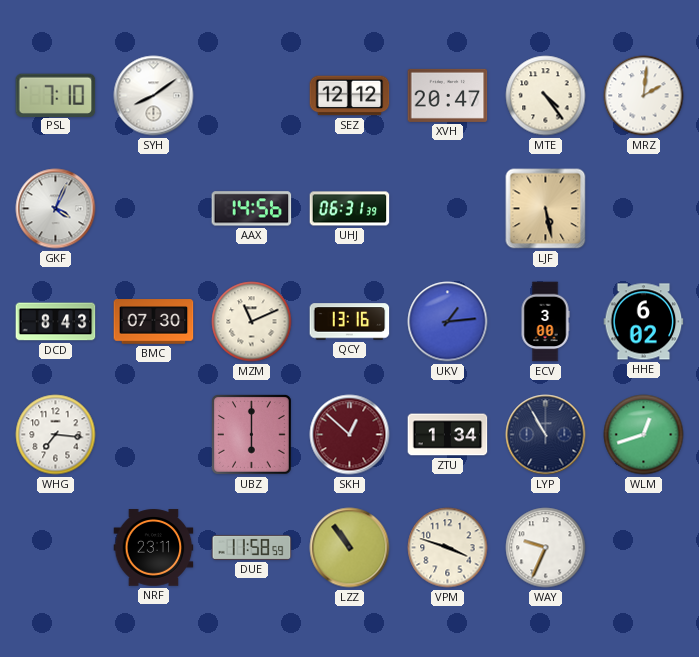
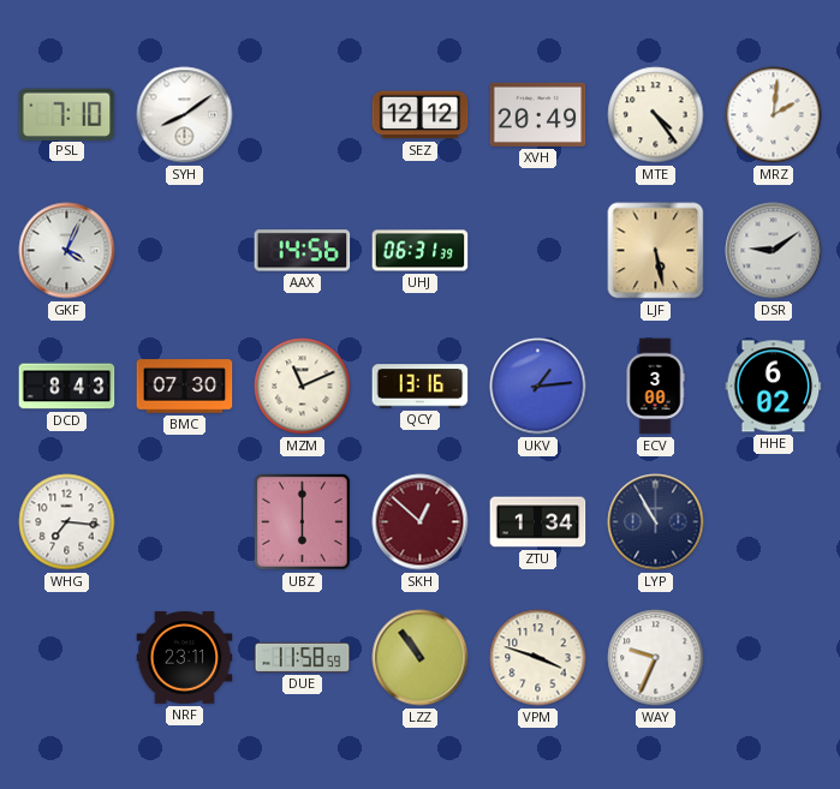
XVH: 20:47 -> 20:49
DSR: none -> 9:09
WLM: 12:42 -> none
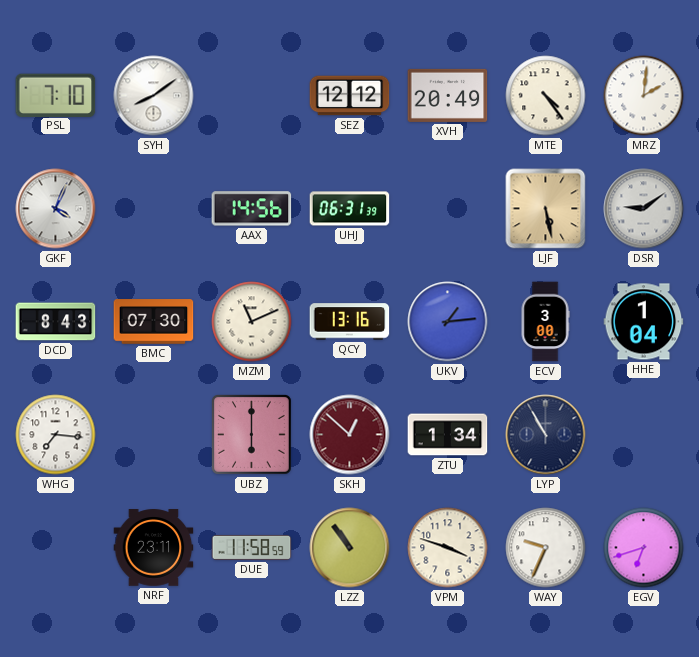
HHE: 6:02 -> 1:04
EGV: none -> 6:42
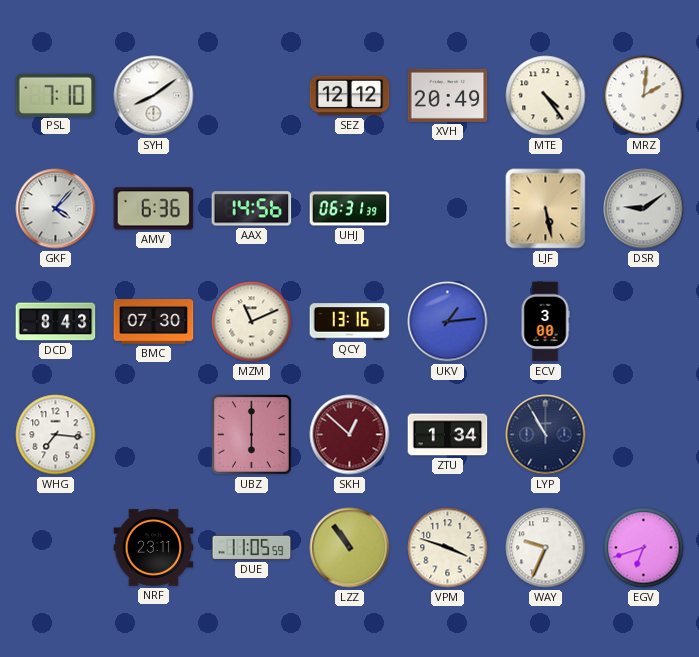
GKF: 4:04 -> 4:07
AMV: none -> 6:36
HHE: 1:04 -> none
DUE: 11:58 -> 11:05
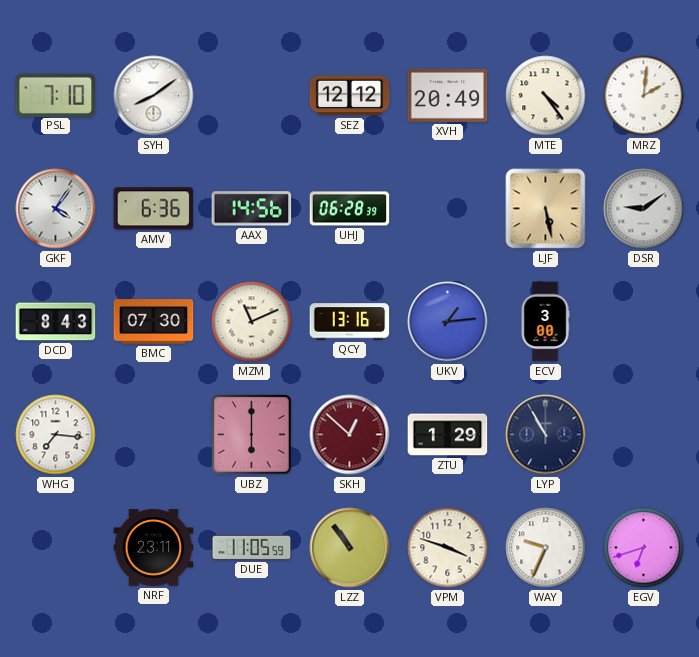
GKF: 4:07 -> 4:06
UHJ: 06:31 -> 06:28
ZTU: 1:34 -> 1:29
